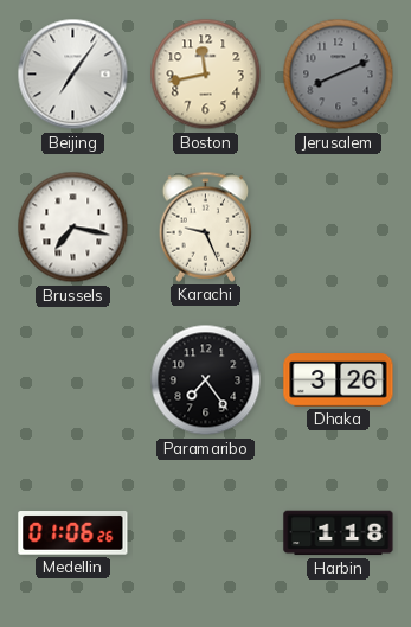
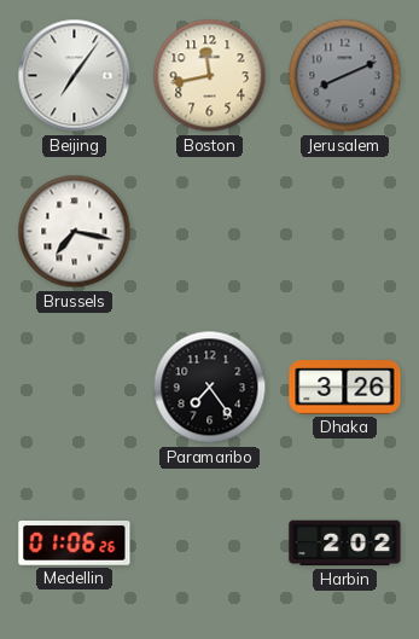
Karachi: 9:26 -> none
Harbin: 1:18 -> 2:02
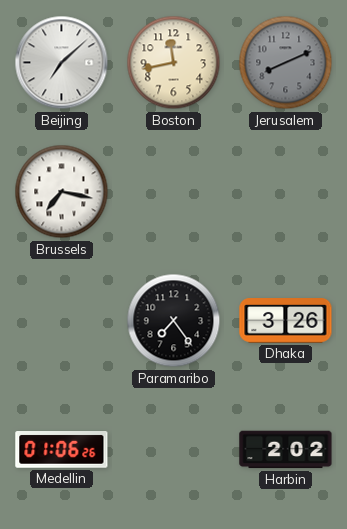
Beijing: 7:06 -> 7:08
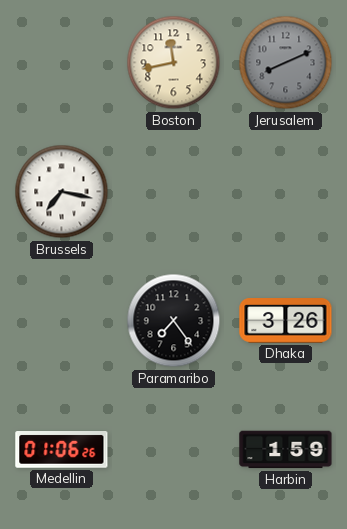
Beijing: 7:08 -> none
Harbin: 2:02 -> 1:59
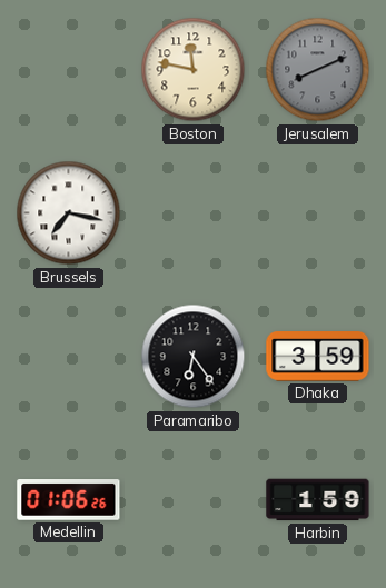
Boston: 11:43 -> 11:47
Paramaribo: 7:24 -> 6:24
Dhaka: 3:26 -> 3:59
